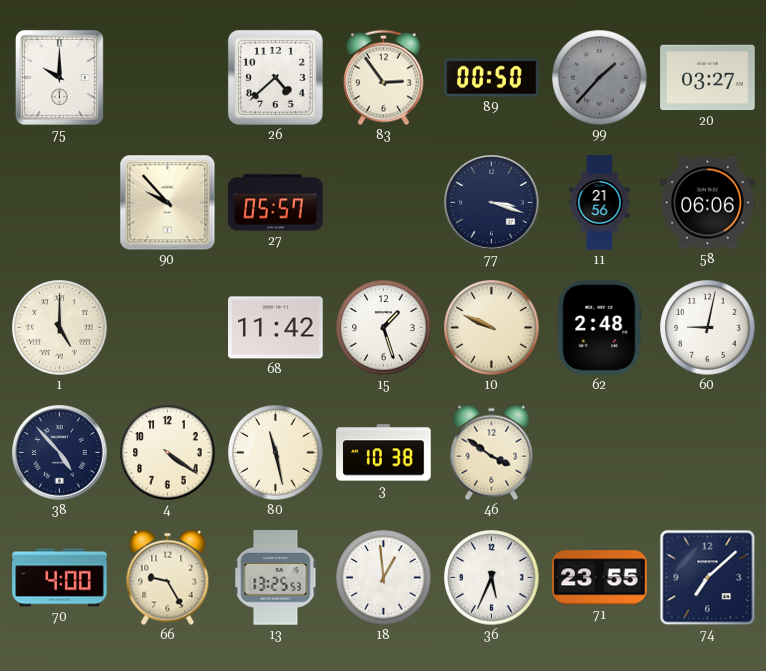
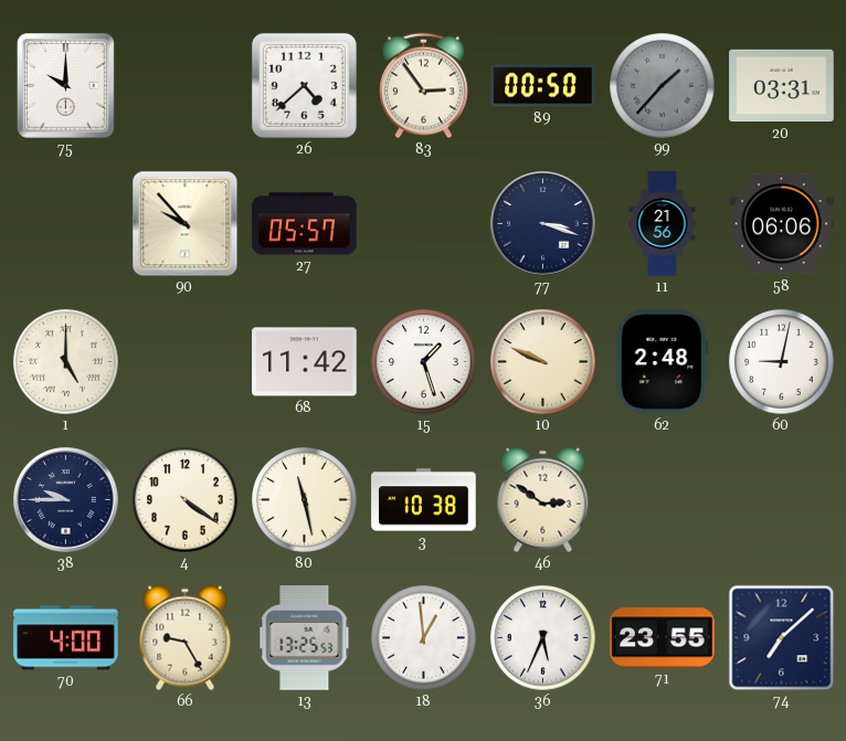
20: 03:27 -> 03:31
38: 4:53 -> 9:45
46: 3:51 -> 2:51
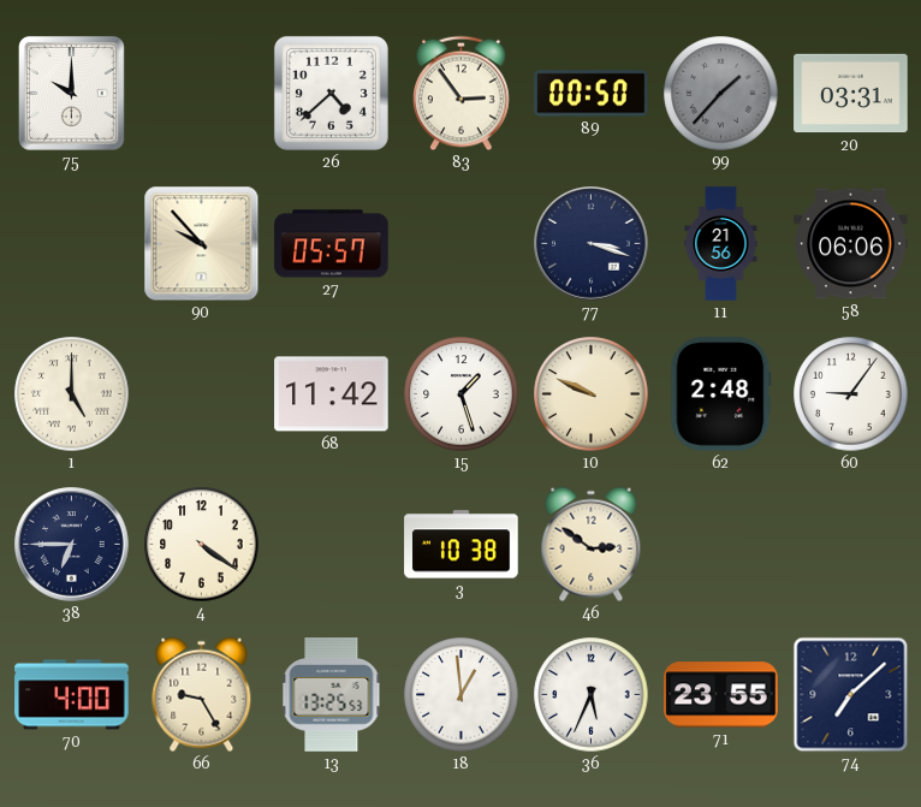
60: 9:02 -> 9:06
38: 9:45 -> 6:45
80: 11:28 -> none
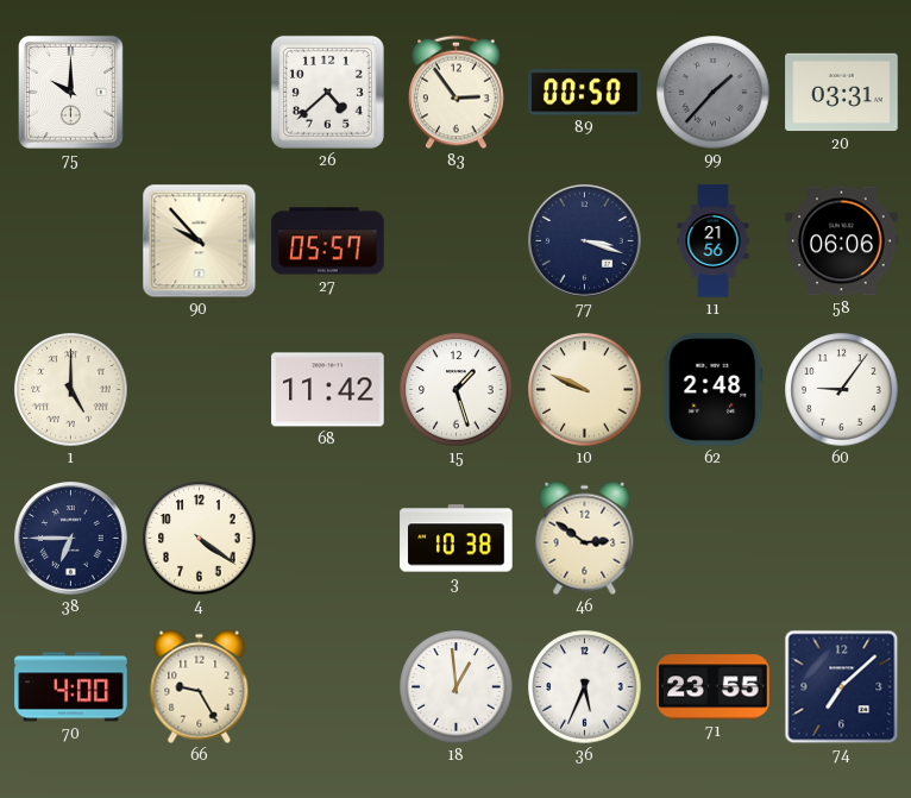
13: 13:25 -> none
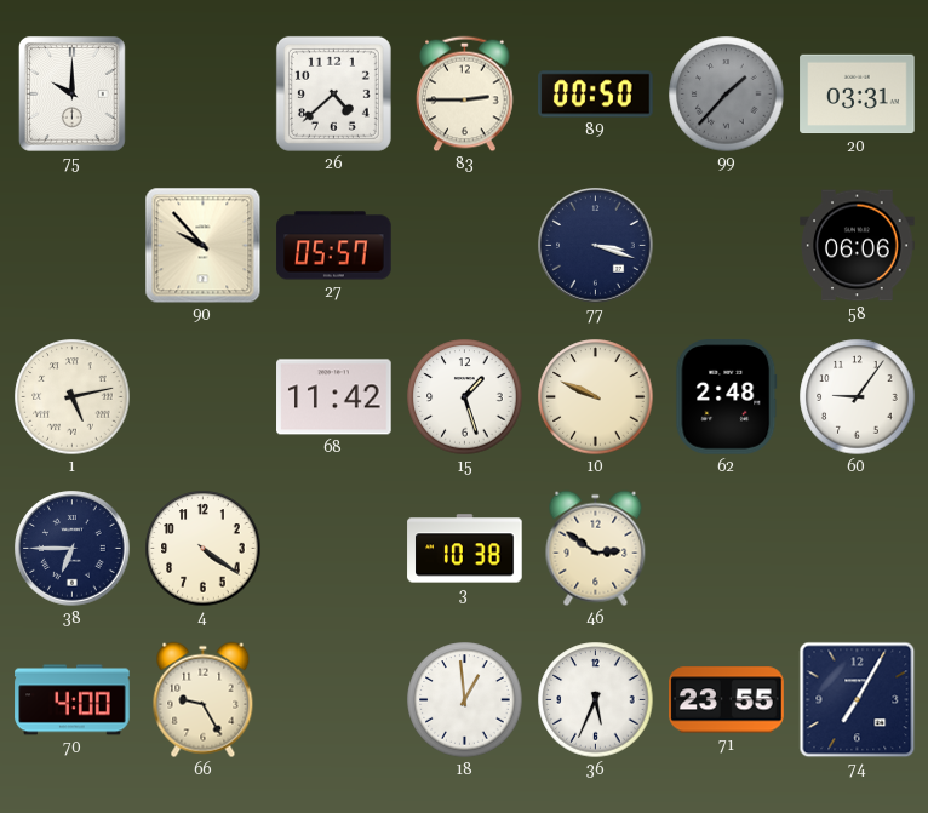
83: 2:54 -> 2:45
11: 21:56 -> none
1: 5:00 -> 5:13
74: 7:08 -> 7:05
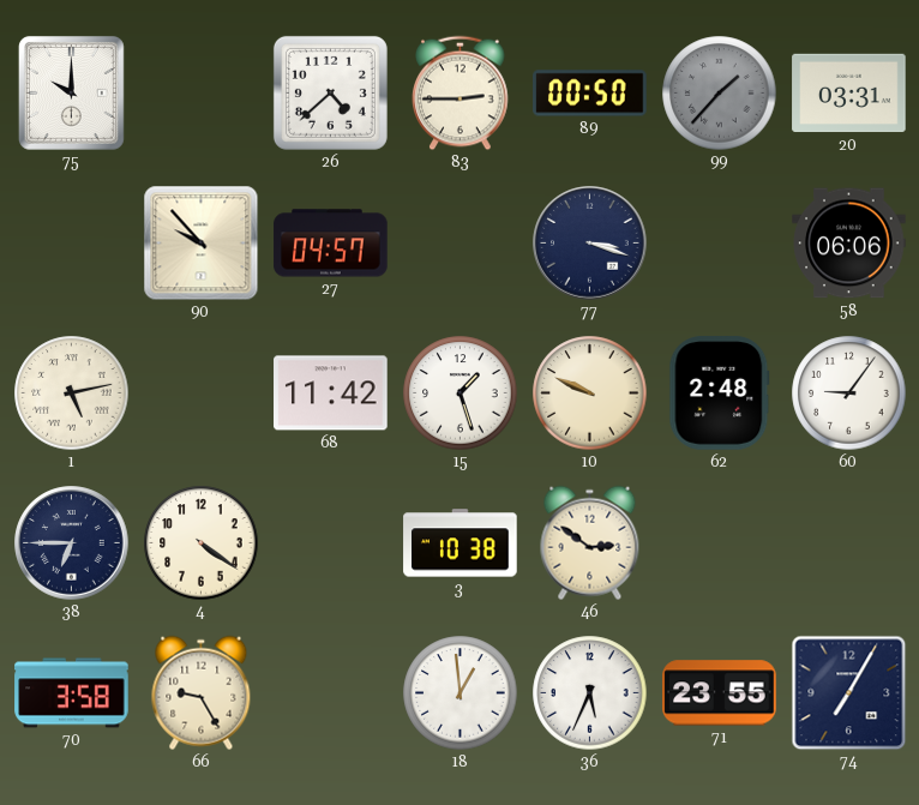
27: 05:57 -> 04:57
70: 4:00 -> 3:58
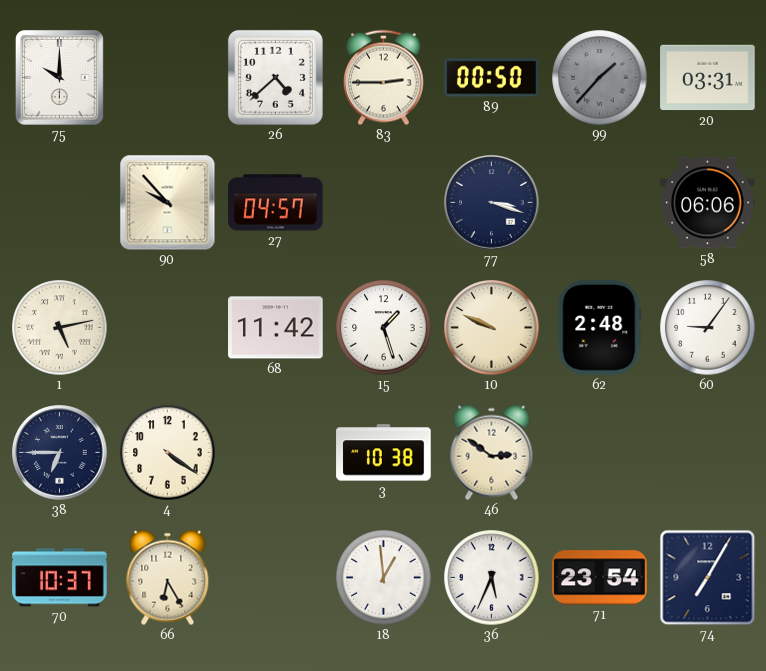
70: 3:58 -> 10:37
66: 9:25 -> 6:25
71: 23:55 -> 23:54
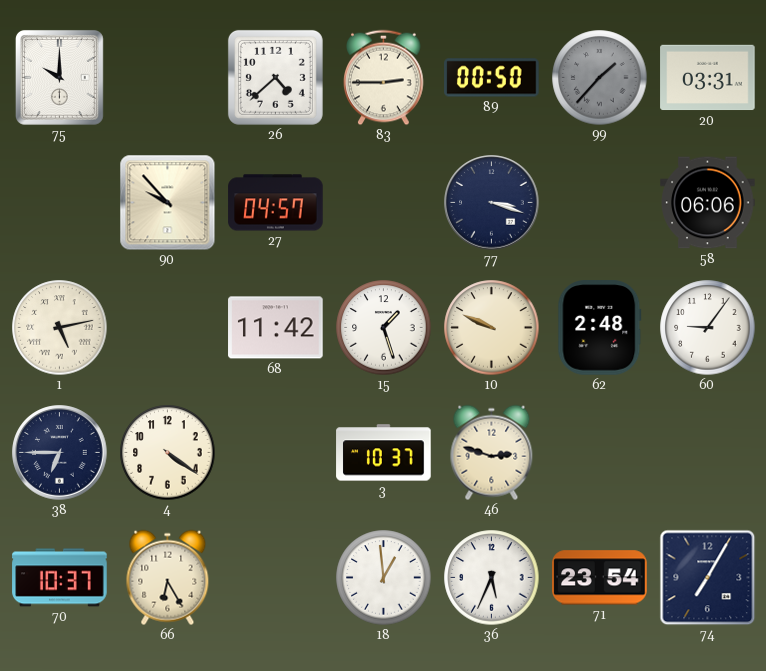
3: 10:38 -> 10:37
46: 2:51 -> 2:48
